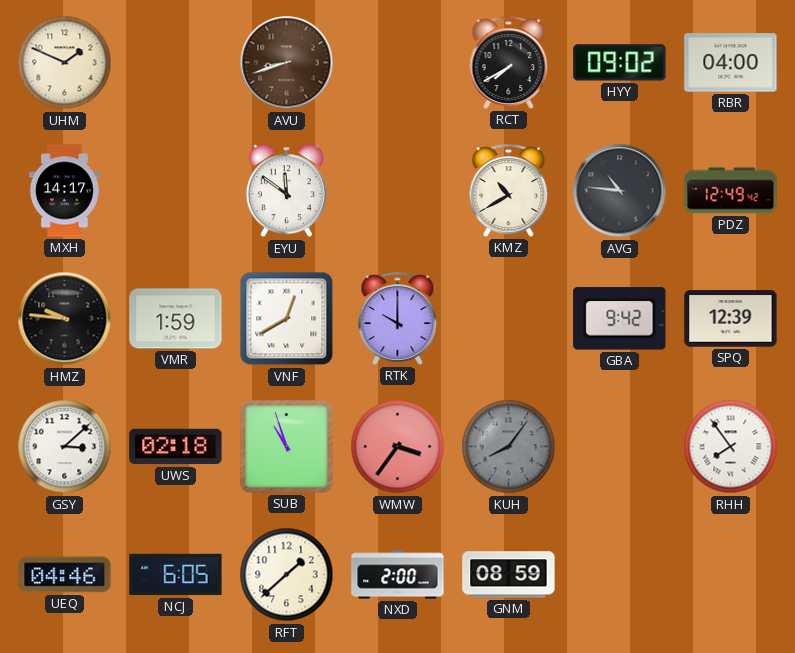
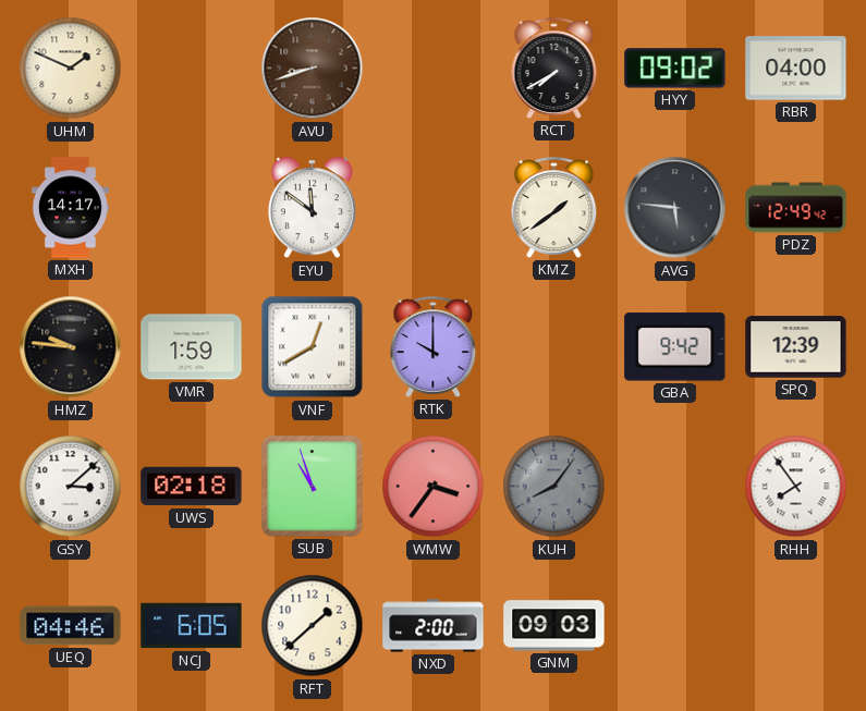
KMZ: 10:40 -> 1:39
AVG: 10:46 -> 5:46
GNM: 08:59 -> 09:03
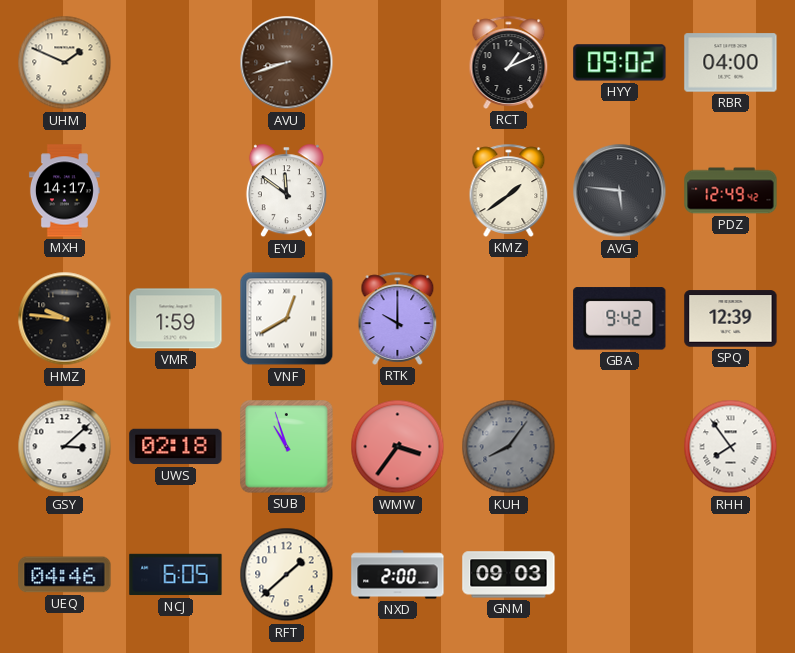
RCT: 7:40 -> 1:11
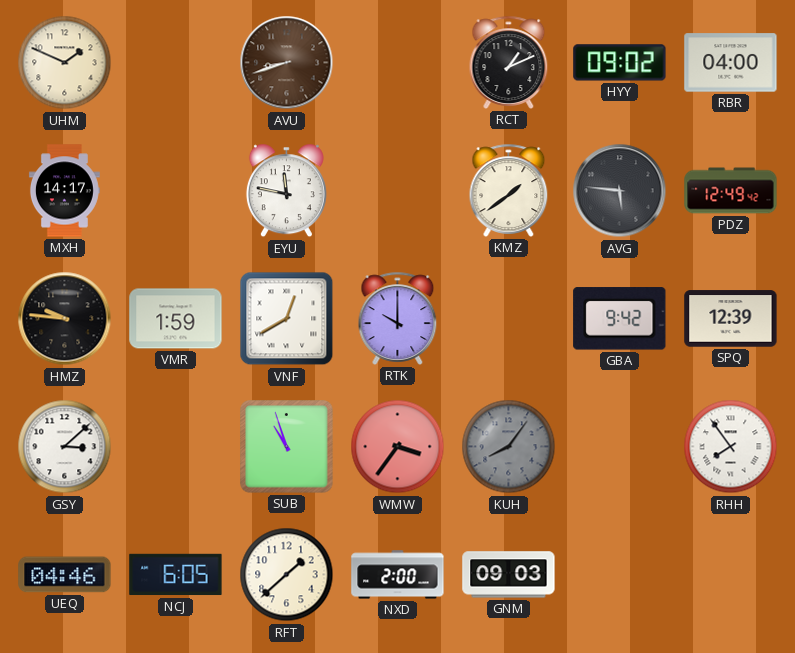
EYU: 11:51 -> 11:47
UWS: 02:18 -> none
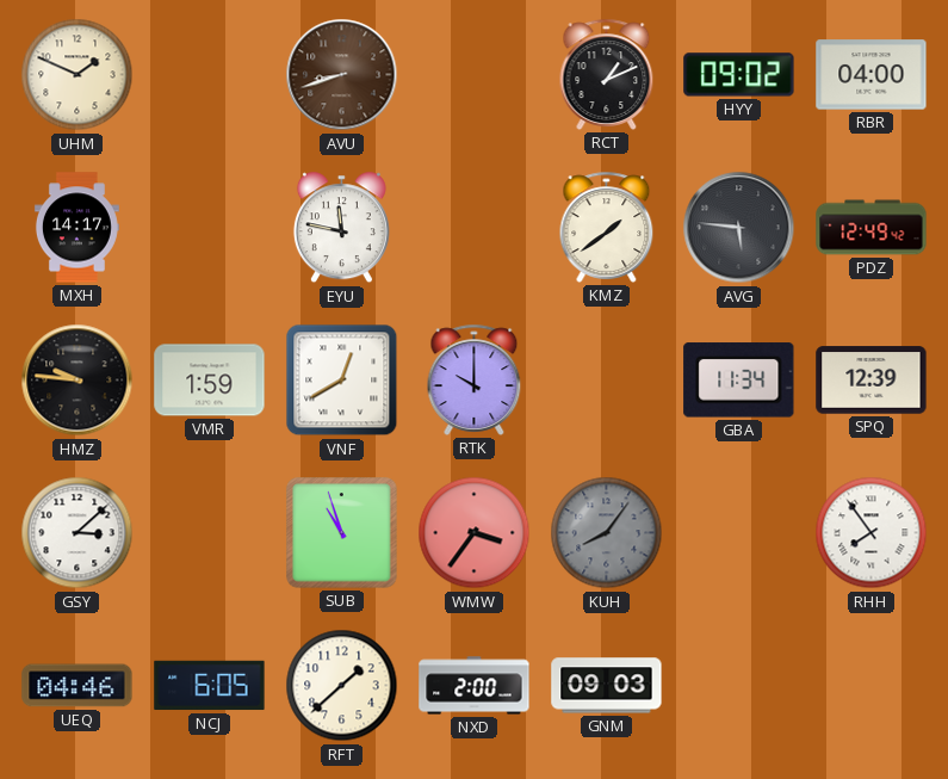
GBA: 9:42 -> 11:34
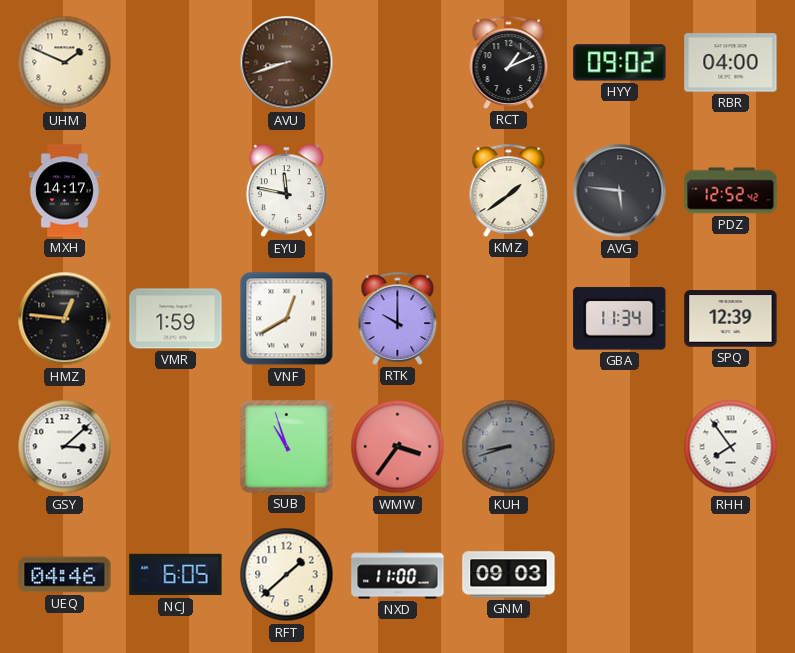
PDZ: 12:49 -> 12:52
HMZ: 9:46 -> 12:46
KUH: 8:06 -> 8:42
NXD: 2:00 -> 11:00
